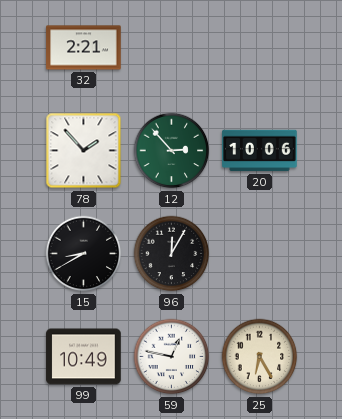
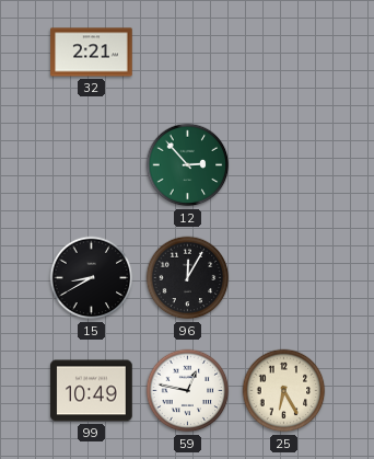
78: 1:53 -> none
20: 10:06 -> none
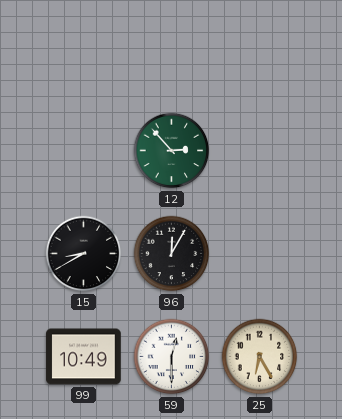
32: 2:21 -> none
59: 12:47 -> 12:30
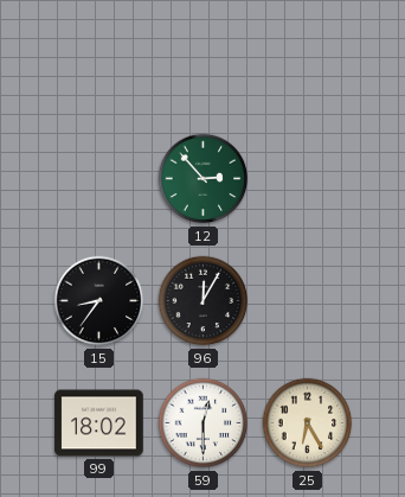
15: 8:40 -> 8:36
99: 10:49 -> 18:02
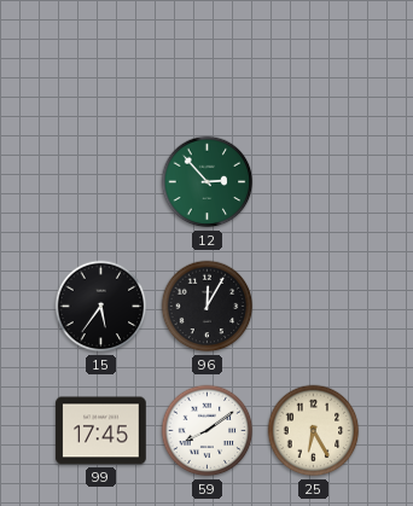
15: 8:36 -> 5:36
99: 18:02 -> 17:45
59: 12:30 -> 8:09
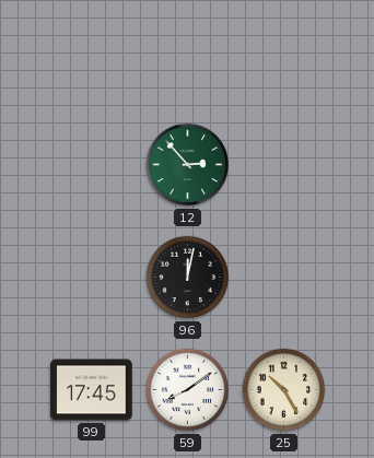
15: 5:36 -> none
96: 12:05 -> 12:02
25: 6:25 -> 10:25
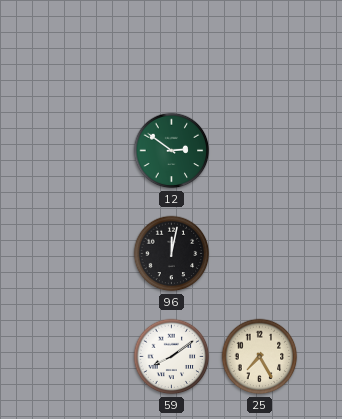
12: 2:53 -> 2:51
99: 17:45 -> none
25: 10:25 -> 7:25
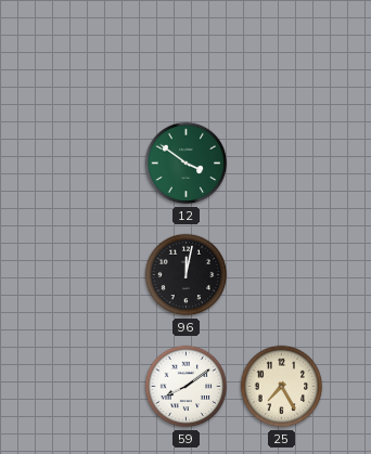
12: 2:51 -> 3:51
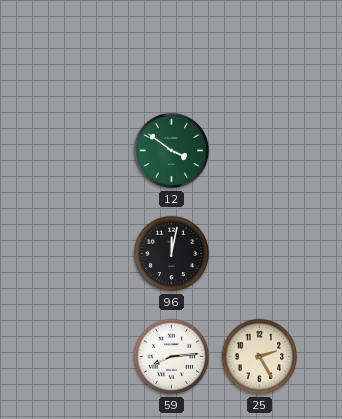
59: 8:09 -> 8:14
25: 7:25 -> 2:25
